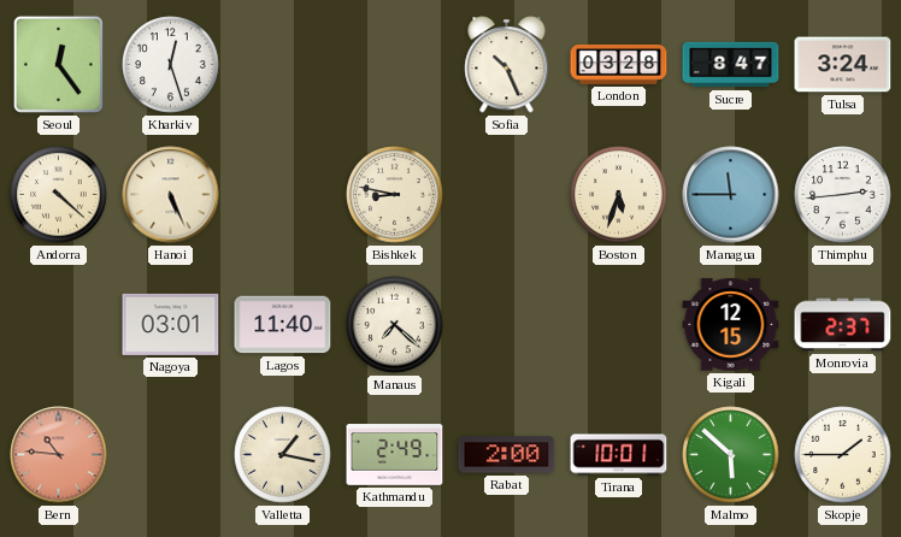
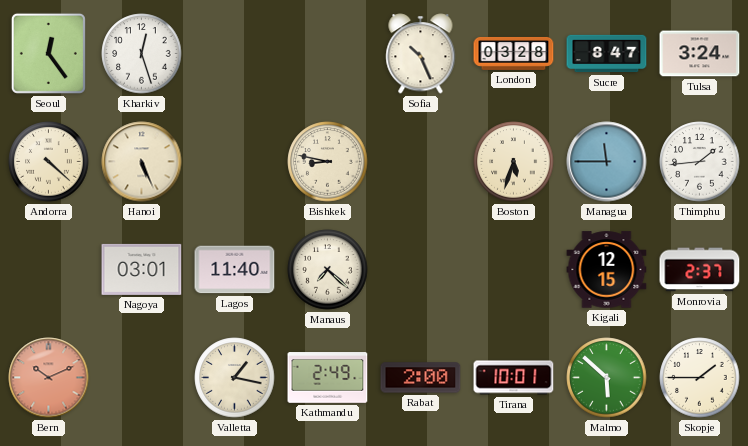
Thimphu: 2:44 -> 1:44
Bern: 10:46 -> 10:11
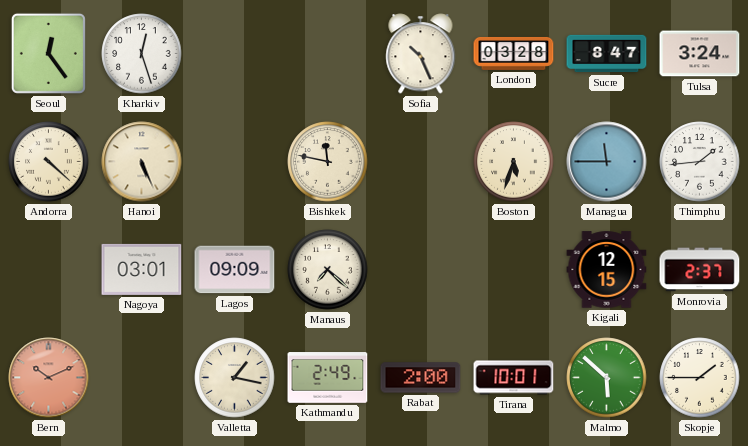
Bishkek: 8:47 -> 11:47
Lagos: 11:40 -> 09:09
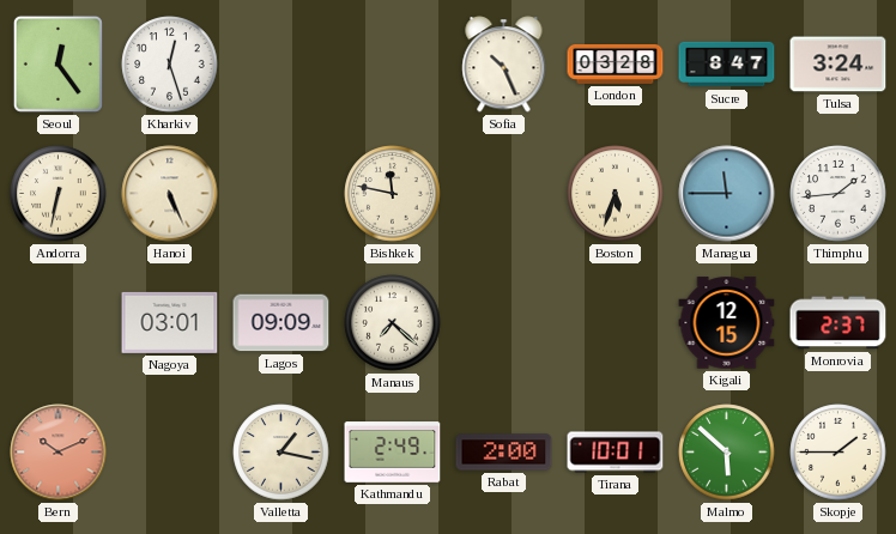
Andorra: 4:22 -> 6:32
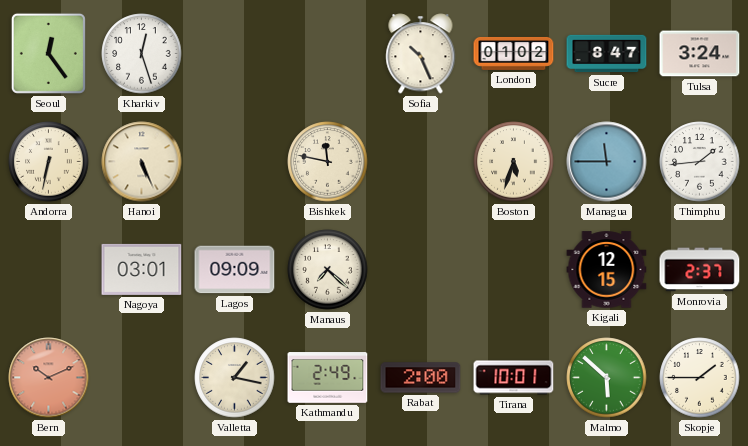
London: 03:28 -> 01:02
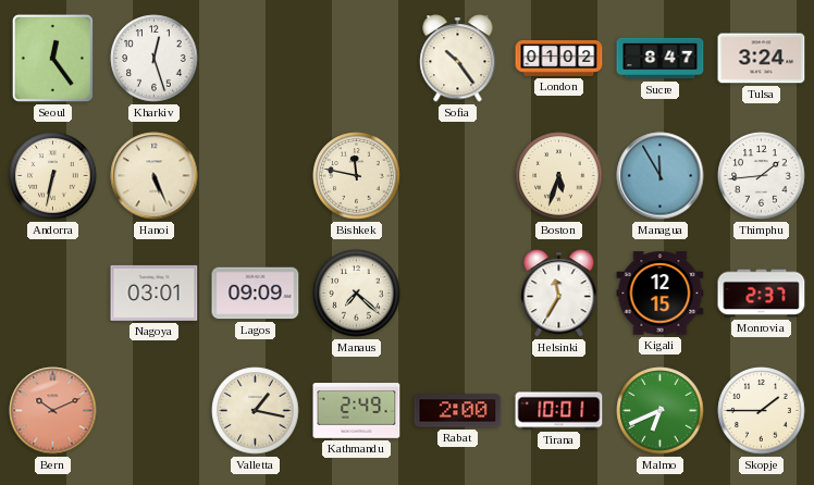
Sofia: 10:26 -> 10:24
Managua: 11:45 -> 11:55
Helsinki: none -> 11:35
Malmo: 5:52 -> 6:41
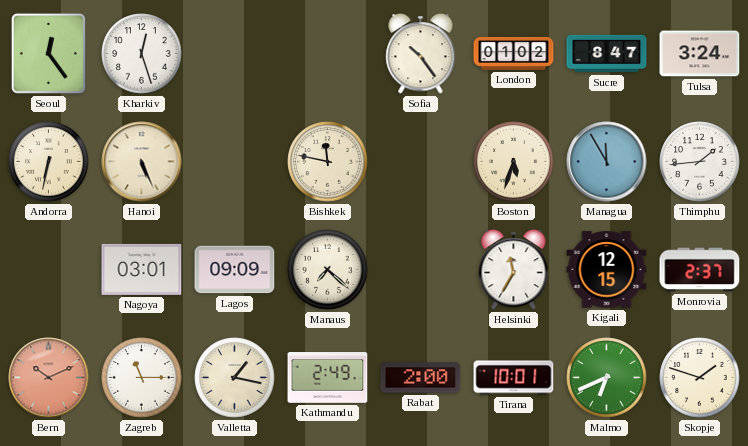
Zagreb: none -> 11:15
Skopje: 1:45 -> 1:48
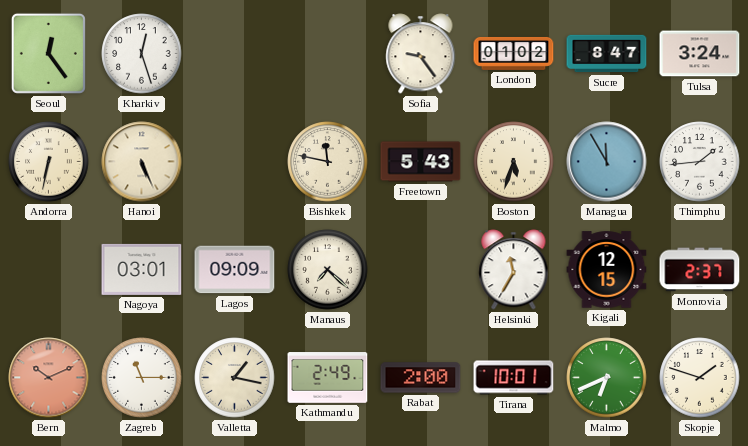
Sofia: 10:24 -> 9:24
Freetown: none -> 5:43
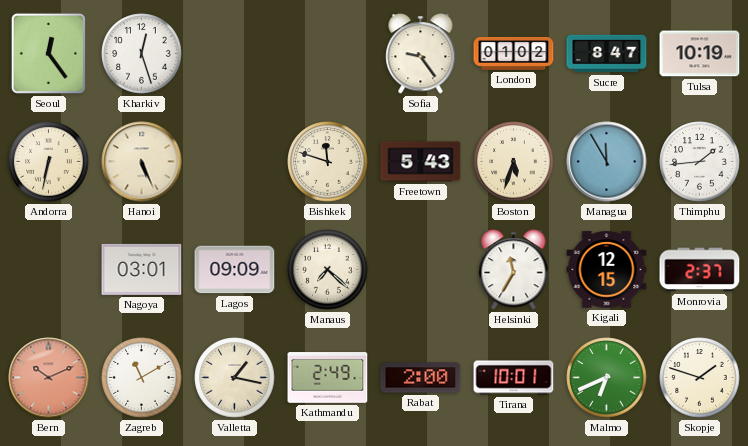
Tulsa: 3:24 -> 10:19
Bishkek: 11:47 -> 11:48
Zagreb: 11:15 -> 11:10
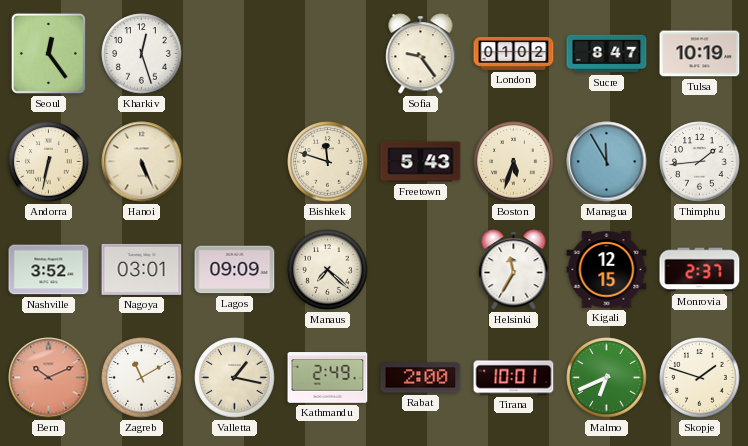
Nashville: none -> 3:52
